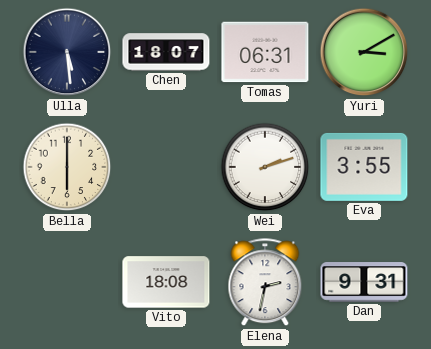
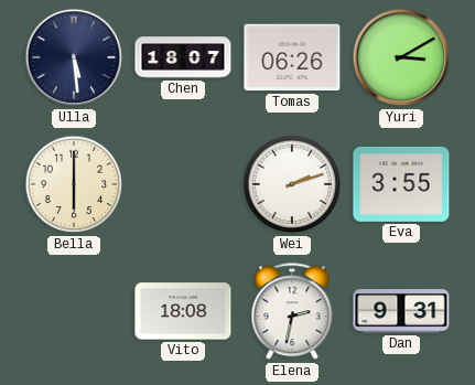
Tomas: 06:31 -> 06:26
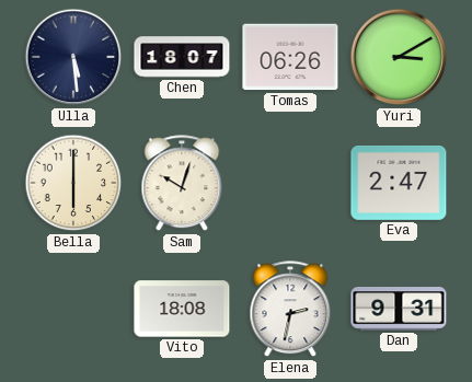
Sam: none -> 10:03
Wei: 2:12 -> none
Eva: 3:55 -> 2:47
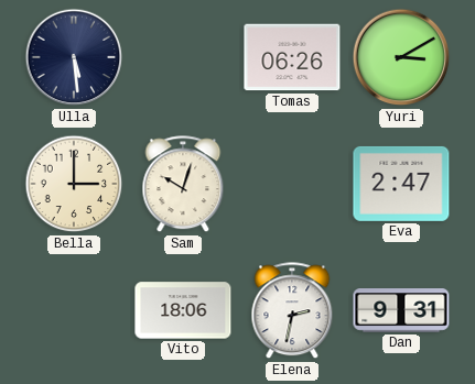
Chen: 18:07 -> none
Bella: 6:00 -> 3:00
Vito: 18:08 -> 18:06
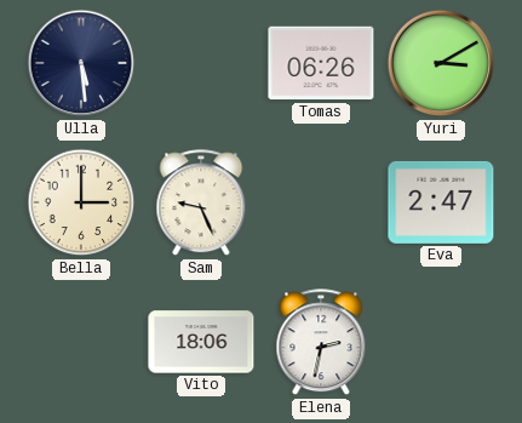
Sam: 10:03 -> 9:26
Dan: 9:31 -> none
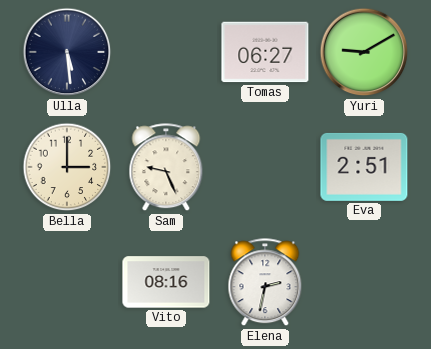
Tomas: 06:26 -> 06:27
Yuri: 3:10 -> 9:10
Eva: 2:47 -> 2:51
Vito: 18:06 -> 08:16
